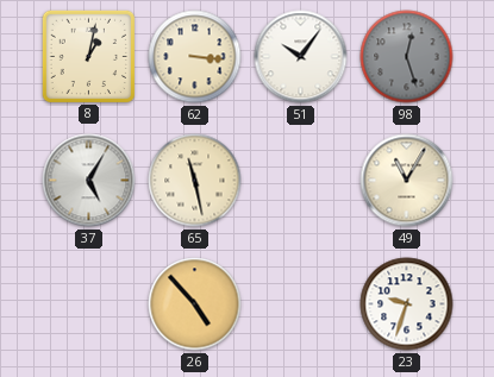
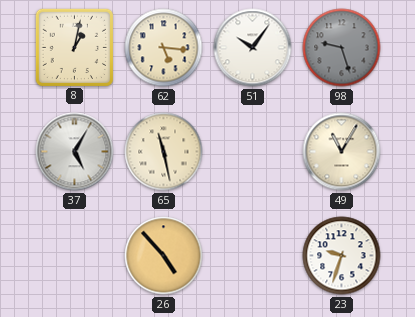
62: 3:16 -> 5:16
98: 12:27 -> 9:27
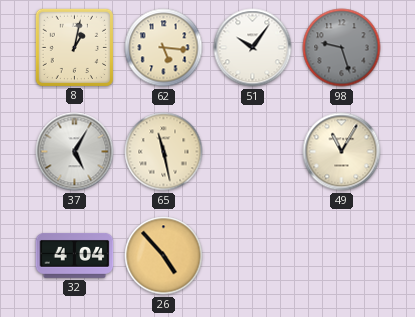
32: none -> 4:04
23: 9:33 -> none
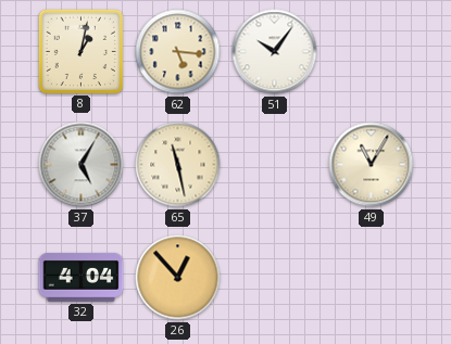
98: 9:27 -> none
26: 4:53 -> 12:53
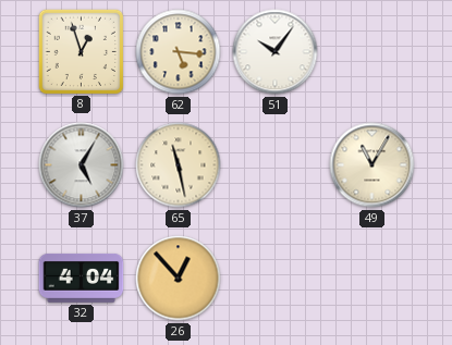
8: 1:02 -> 12:57
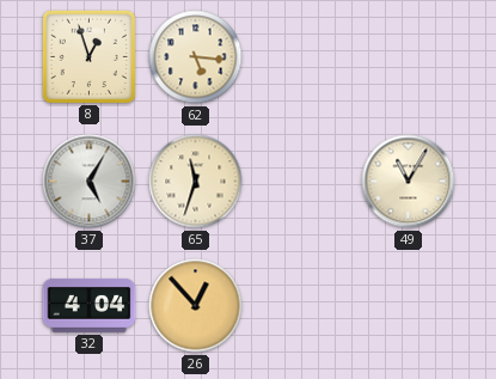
51: 10:06 -> none
65: 11:28 -> 11:33
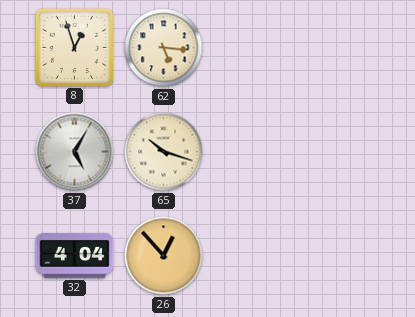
65: 11:33 -> 10:18
49: 11:05 -> none
